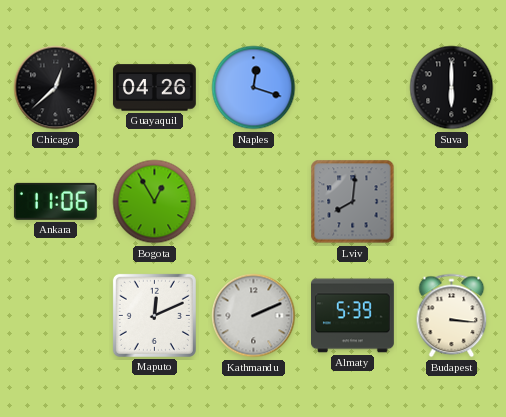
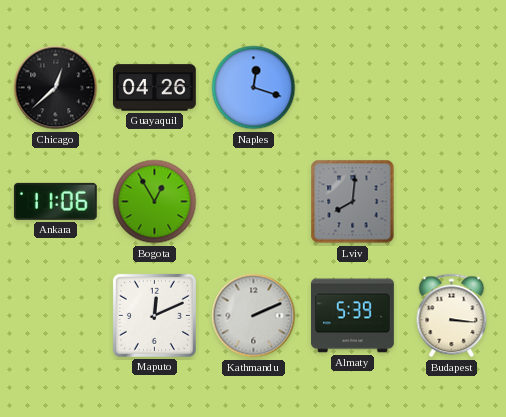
Suva: 6:00 -> none
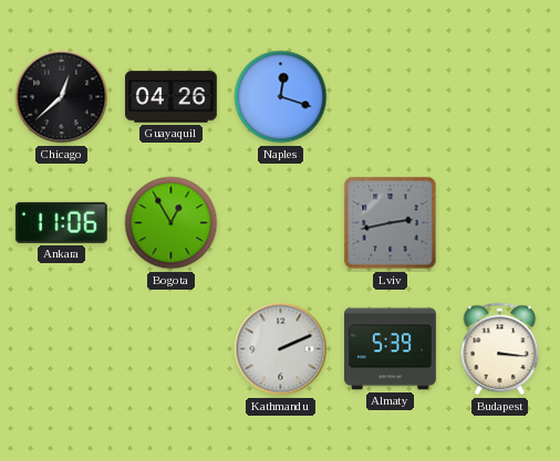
Lviv: 8:01 -> 2:43
Maputo: 12:11 -> none
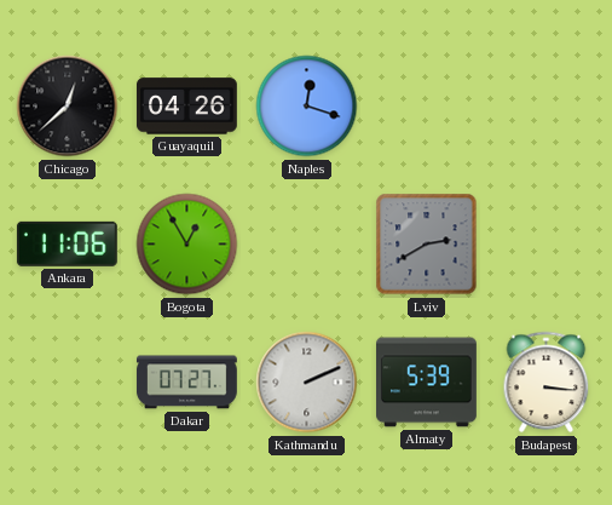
Lviv: 2:43 -> 2:40
Dakar: none -> 07:27
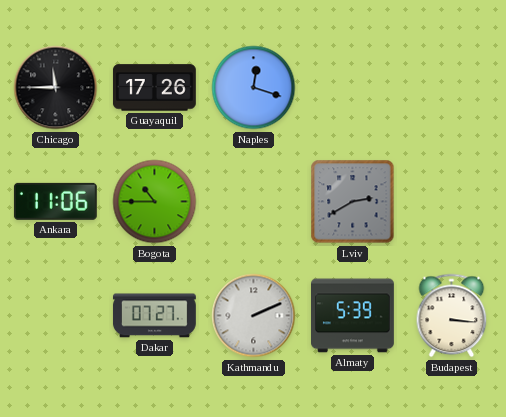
Chicago: 12:38 -> 11:45
Guayaquil: 04:26 -> 17:26
Bogota: 12:55 -> 10:45
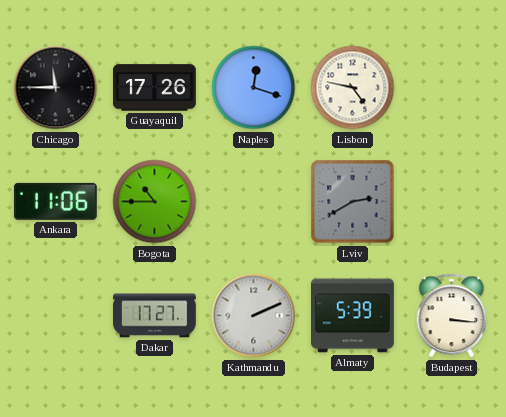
Lisbon: none -> 4:47
Dakar: 07:27 -> 17:27
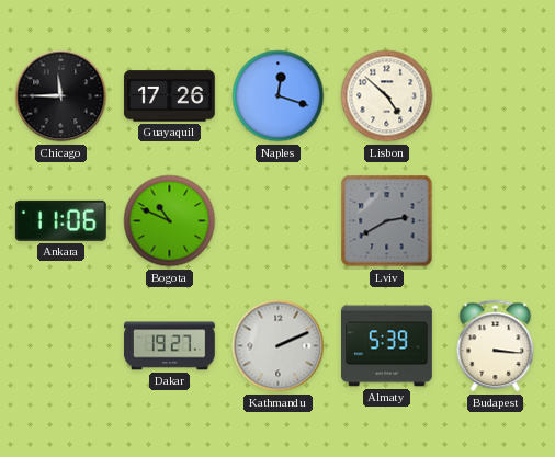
Lisbon: 4:47 -> 4:52
Bogota: 10:45 -> 10:49
Dakar: 17:27 -> 19:27
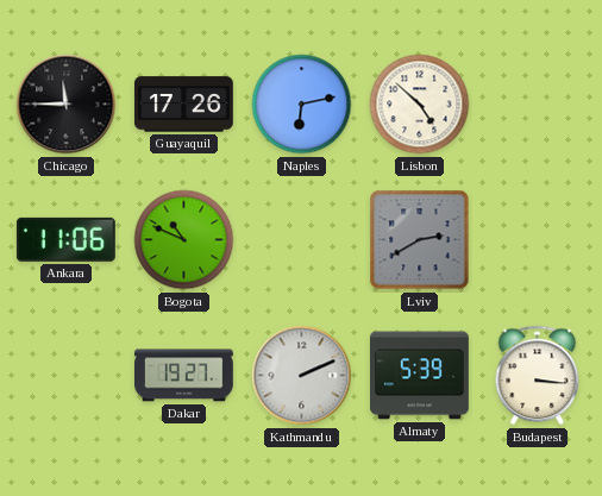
Naples: 12:18 -> 6:13
